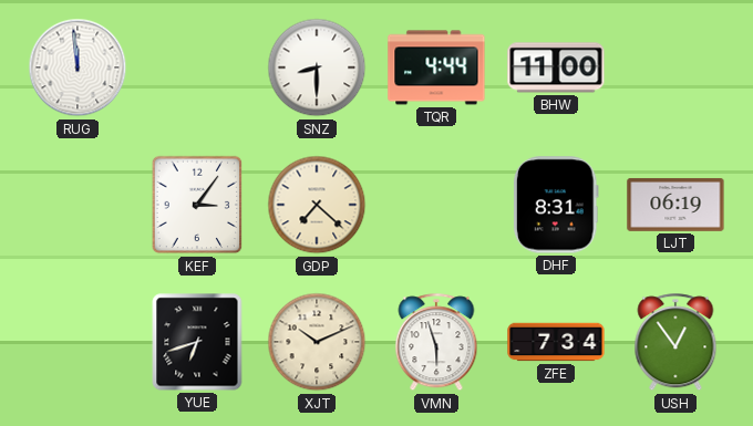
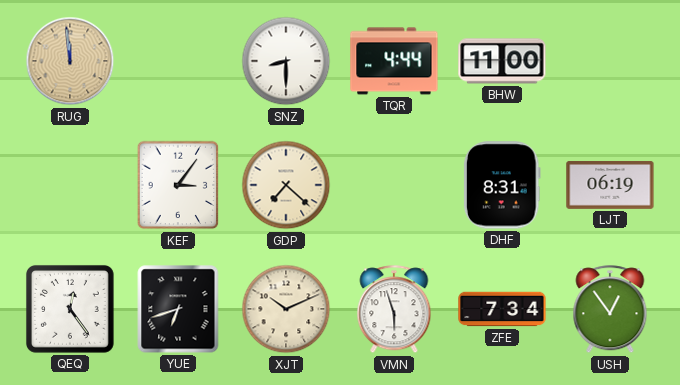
RUG dial: white -> champagne
QEQ: none -> 12:24
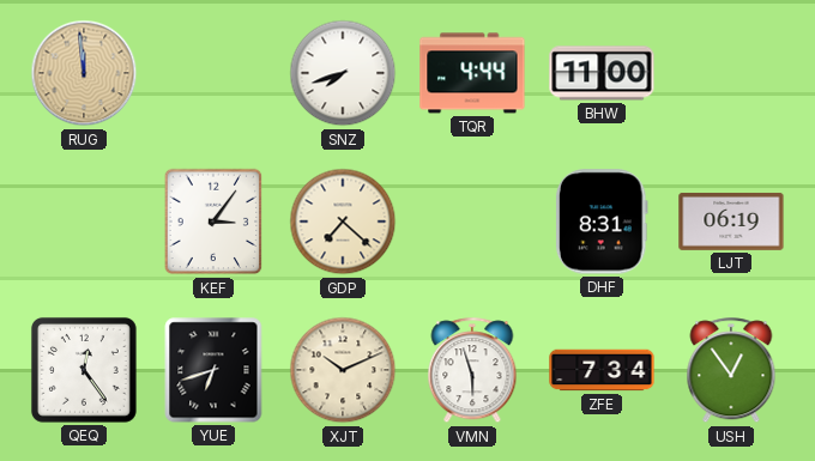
SNZ: 8:30 -> 7:42
